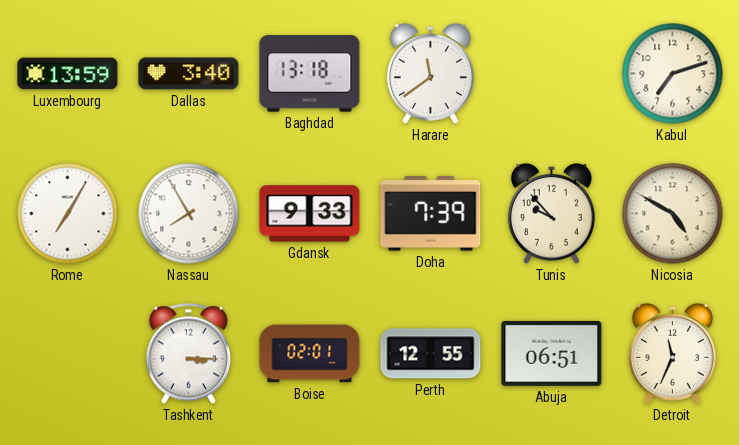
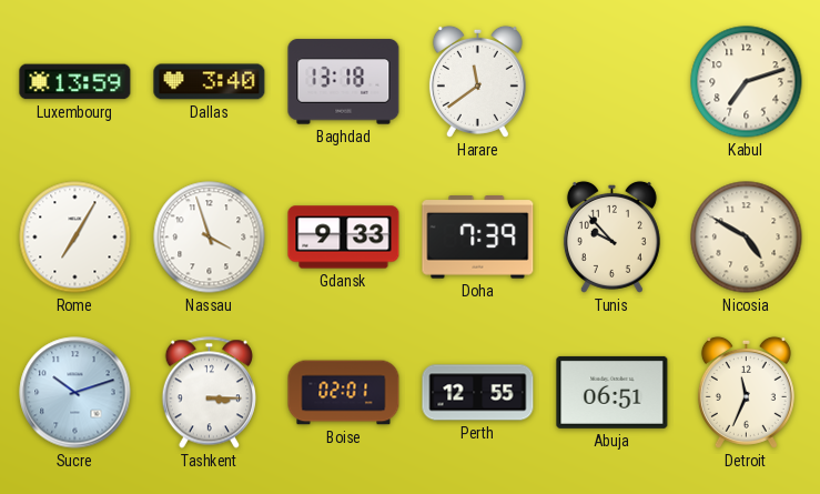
Nassau: 7:55 -> 3:57
Sucre: none -> 10:12
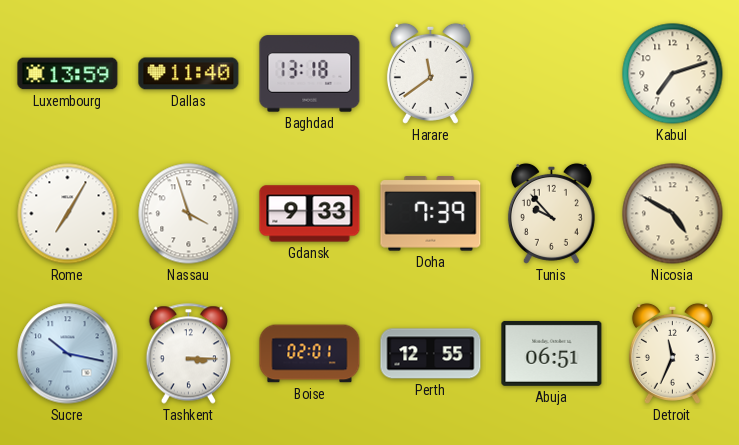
Dallas: 3:40 -> 11:40
Sucre: 10:12 -> 10:17
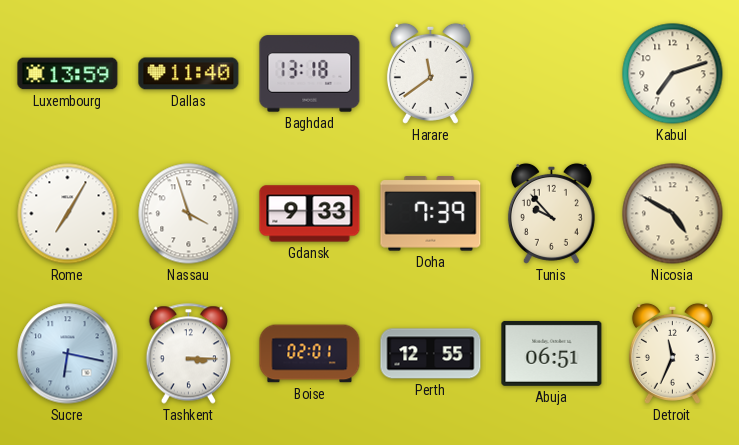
Sucre: 10:17 -> 6:17
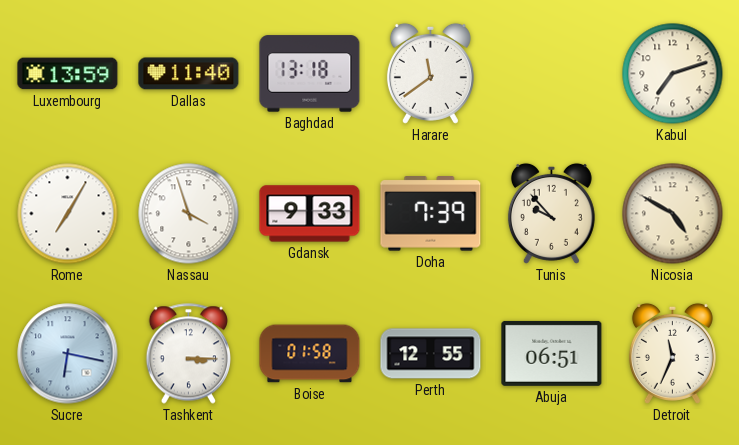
Boise: 02:01 -> 01:58
